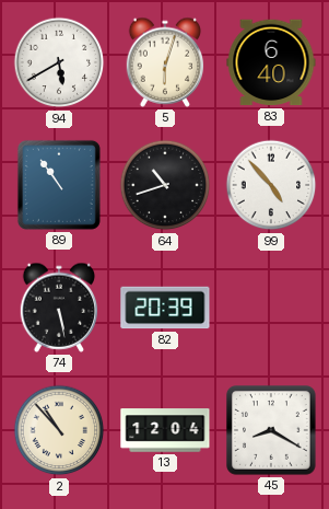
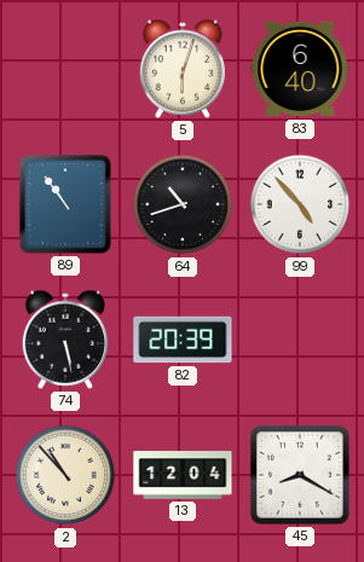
94: 5:40 -> none
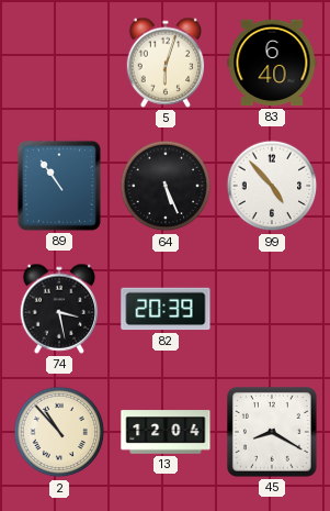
64: 10:42 -> 5:26
74: 5:28 -> 3:28
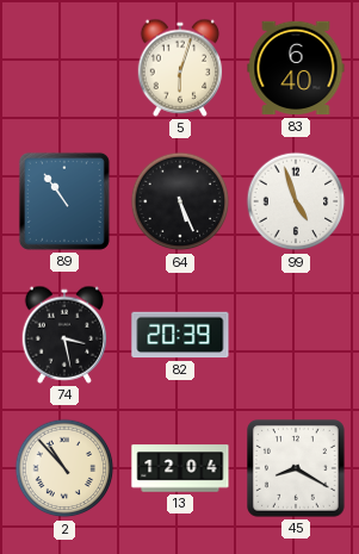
99: 4:53 -> 4:57
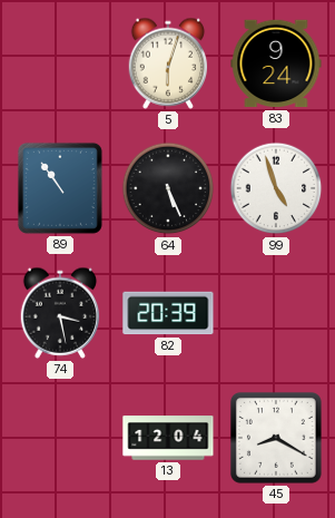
83: 6:40 -> 9:24
2: 10:53 -> none
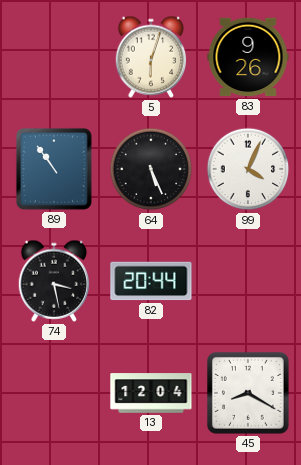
83: 9:24 -> 9:26
99: 4:57 -> 4:04
82: 20:39 -> 20:44
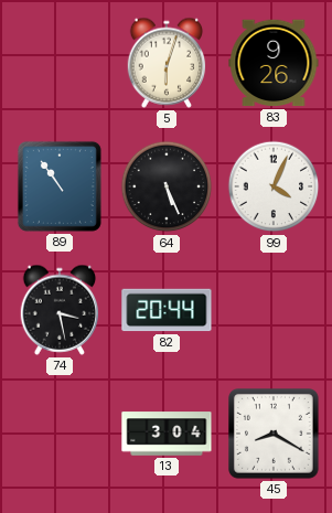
13: 12:04 -> 3:04
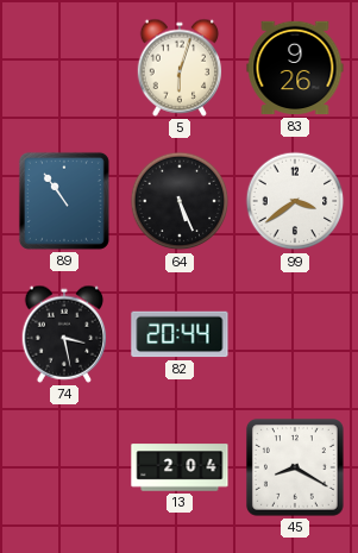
99: 4:04 -> 3:39
13: 3:04 -> 2:04
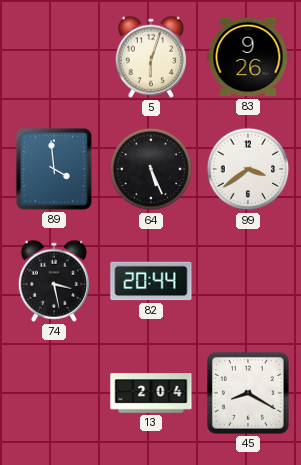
89: 10:54 -> 3:59
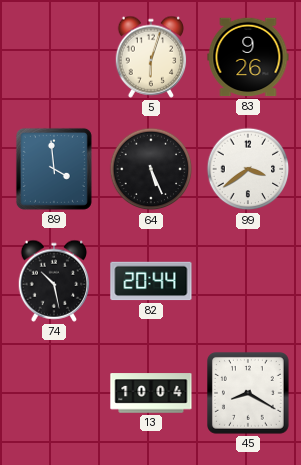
74: 3:28 -> 10:28
13: 2:04 -> 10:04
